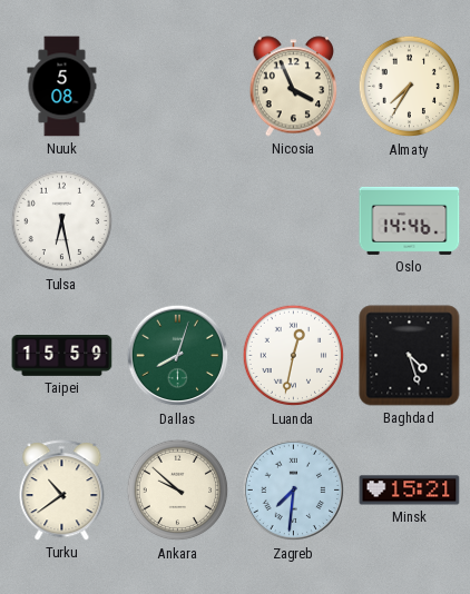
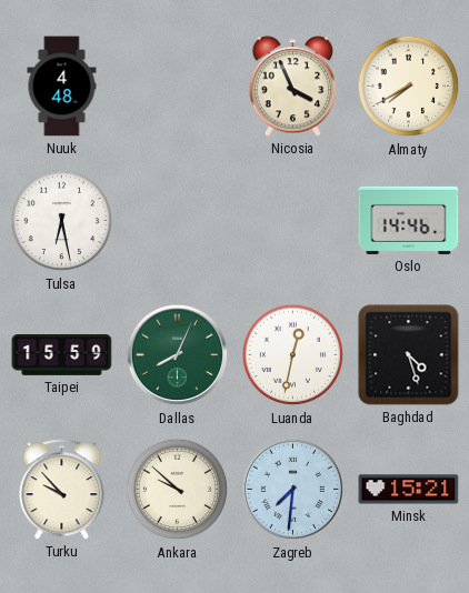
Nuuk: 5:08 -> 4:48
Almaty: 7:35 -> 7:40
Dallas: 8:03 -> 8:04
Turku: 10:39 -> 9:53
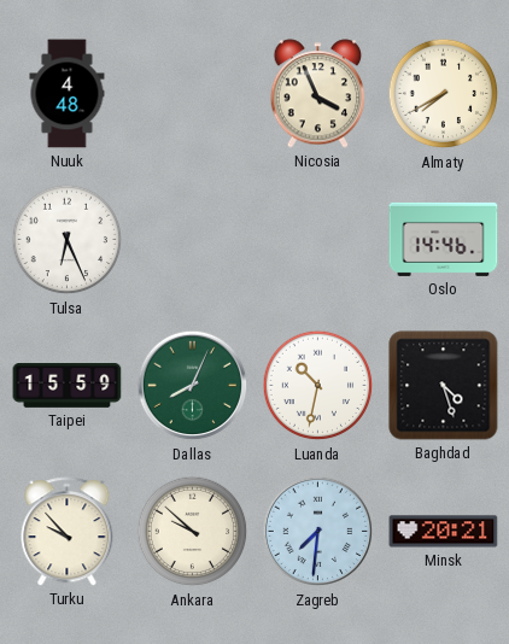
Tulsa: 6:28 -> 6:26
Luanda: 12:32 -> 10:32
Minsk: 15:21 -> 20:21
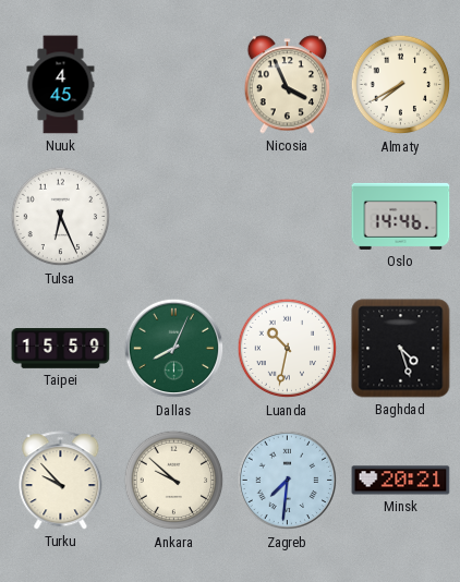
Nuuk: 4:48 -> 4:45
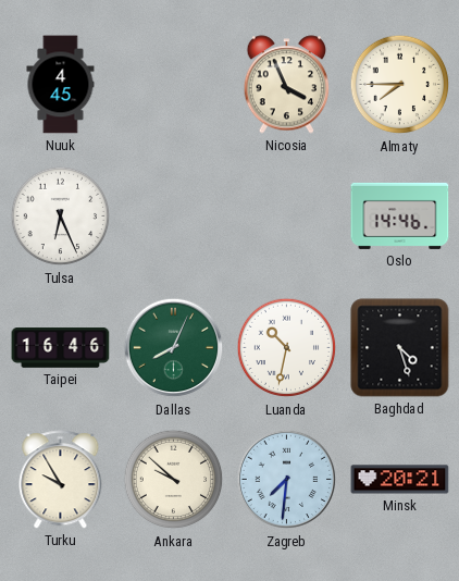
Almaty: 7:40 -> 7:45
Taipei: 15:59 -> 16:46
Turku: 9:53 -> 9:55
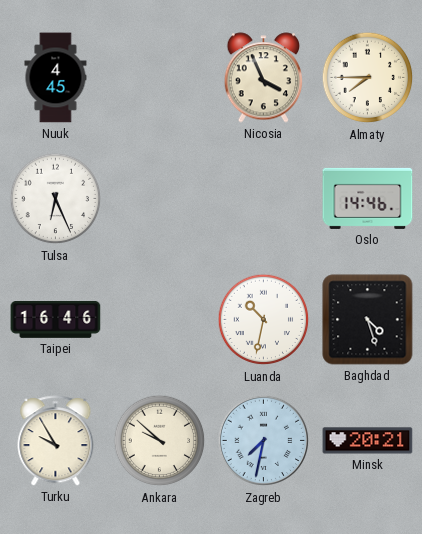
Dallas: 8:04 -> none
Zagreb: 7:31 -> 7:32
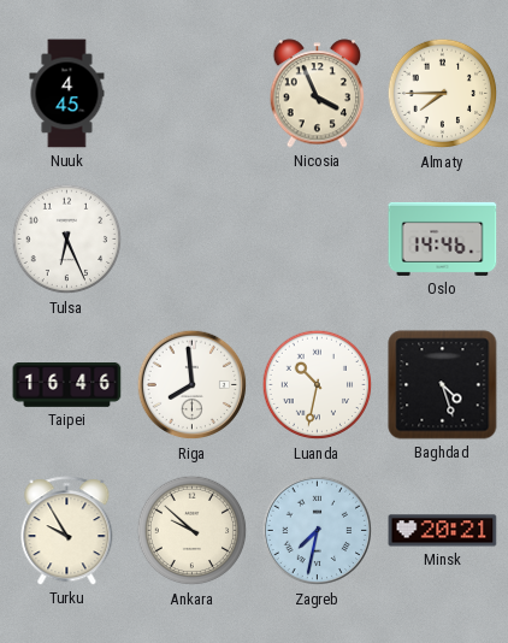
Riga: none -> 7:59
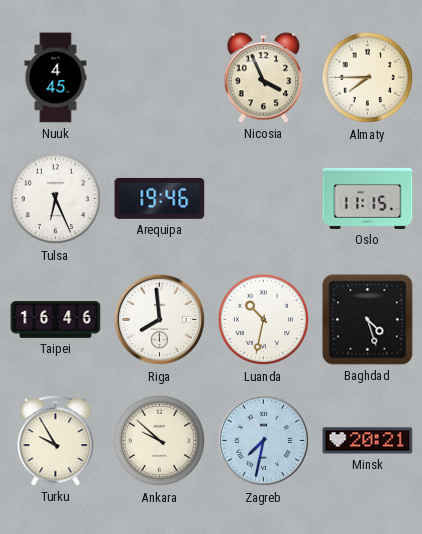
Arequipa: none -> 19:46
Oslo: 14:46 -> 11:15
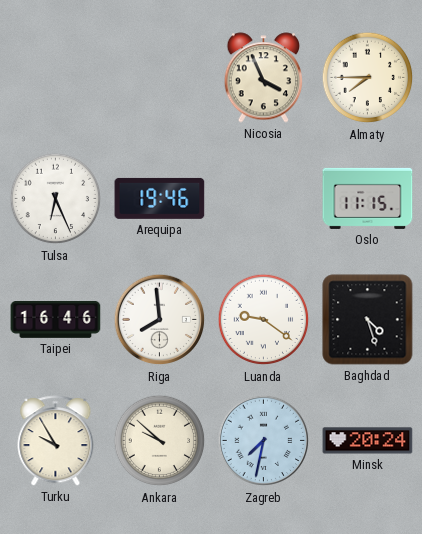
Nuuk: 4:45 -> none
Luanda: 10:32 -> 9:21
Minsk: 20:21 -> 20:24
